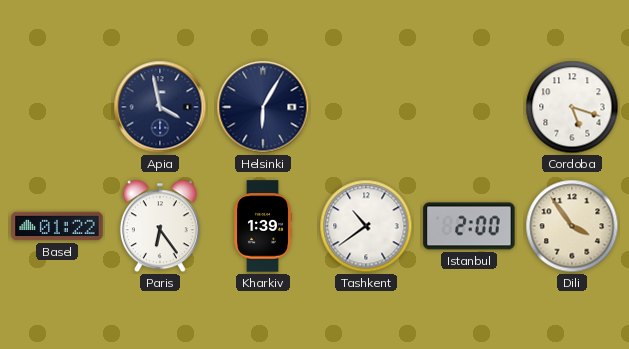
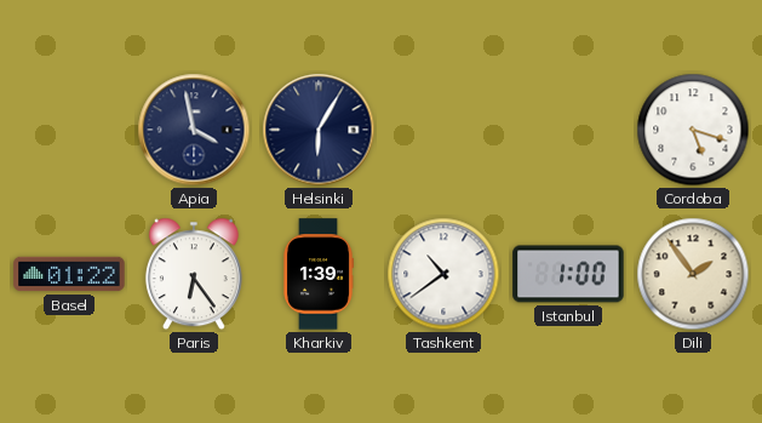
Istanbul: 2:00 -> 1:00
Dili: 3:54 -> 1:54
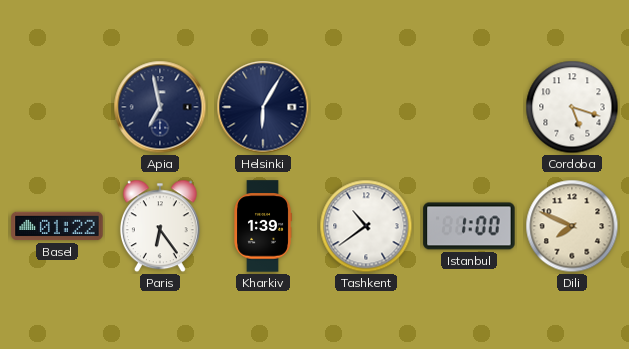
Apia: 3:58 -> 6:58
Dili: 1:54 -> 7:49
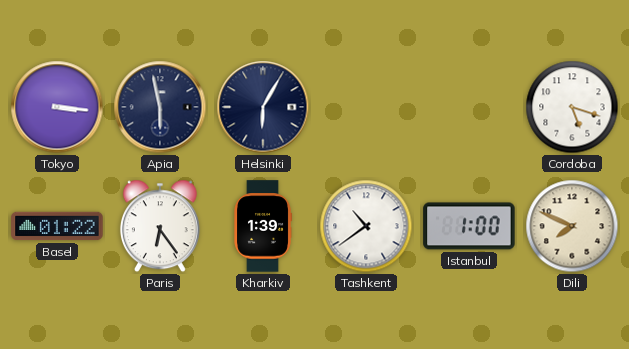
Tokyo: none -> 3:16
Apia: 6:58 -> 5:58
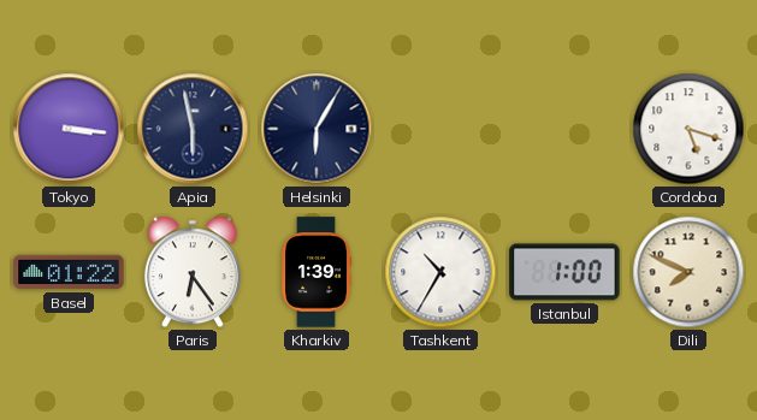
Tashkent: 10:39 -> 10:35
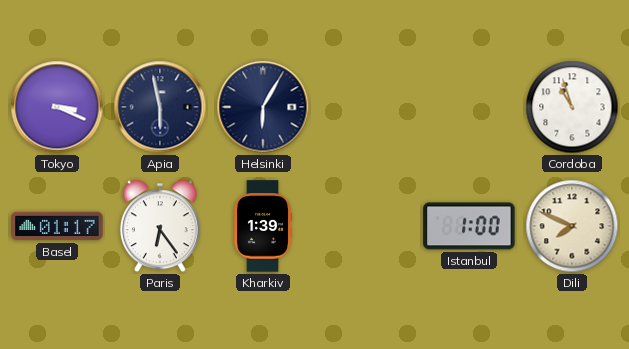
Tokyo: 3:16 -> 3:19
Cordoba: 5:18 -> 10:57
Basel: 01:22 -> 01:17
Tashkent: 10:35 -> none
